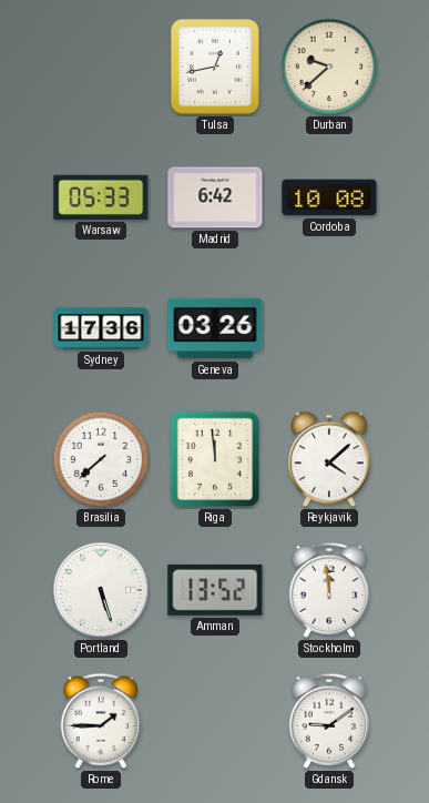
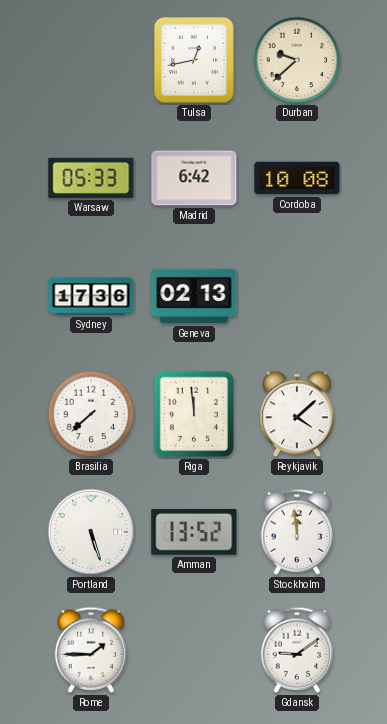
Geneva: 03:26 -> 02:13
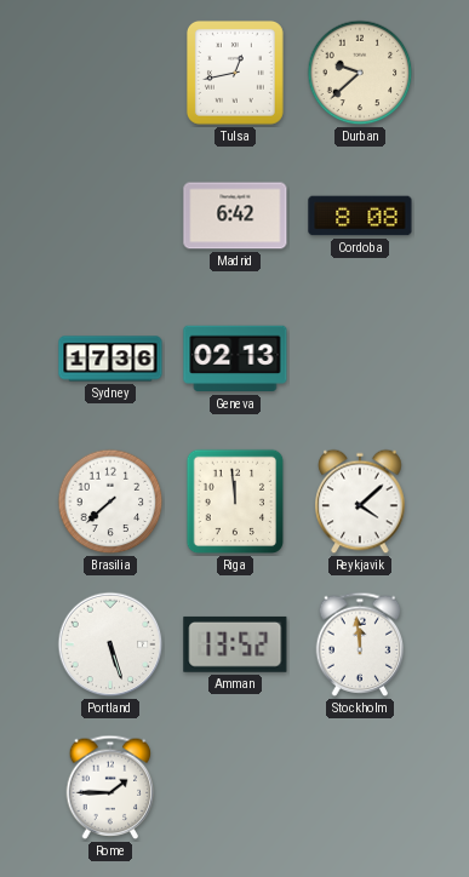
Warsaw: 05:33 -> none
Cordoba: 10:08 -> 8:08
Gdansk: 9:09 -> none
